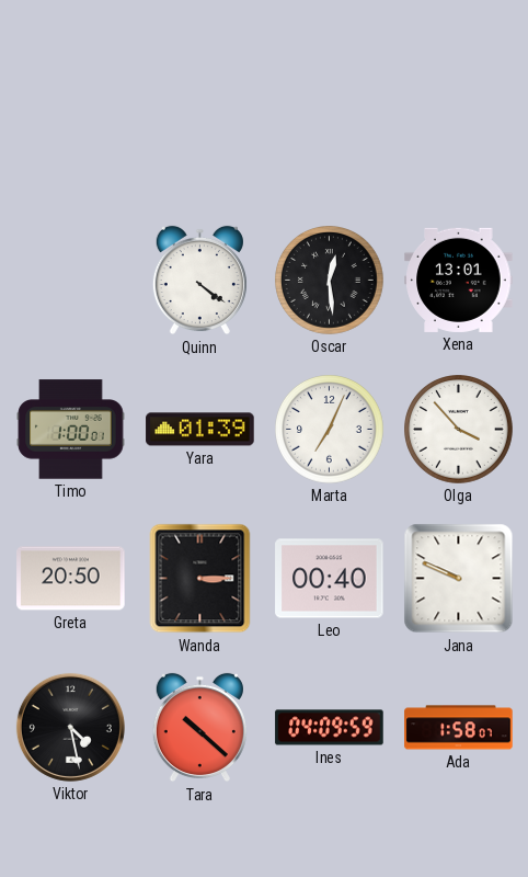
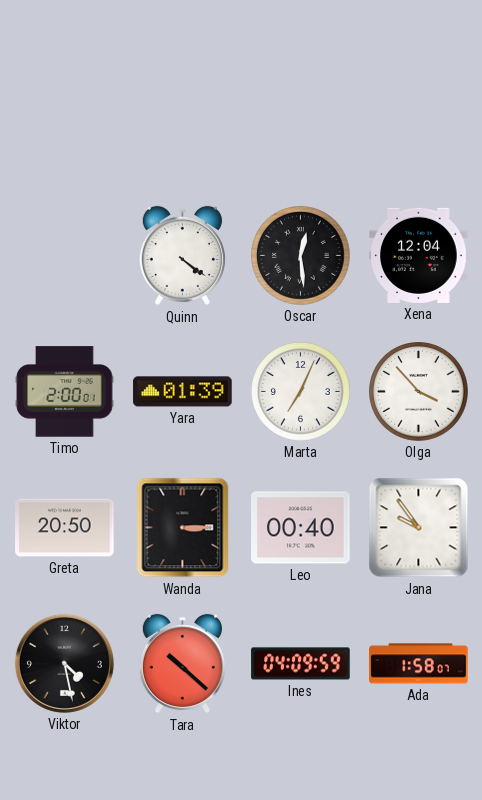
Xena: 13:01 -> 12:04
Timo: 1:00 -> 2:00
Jana: 9:49 -> 9:54
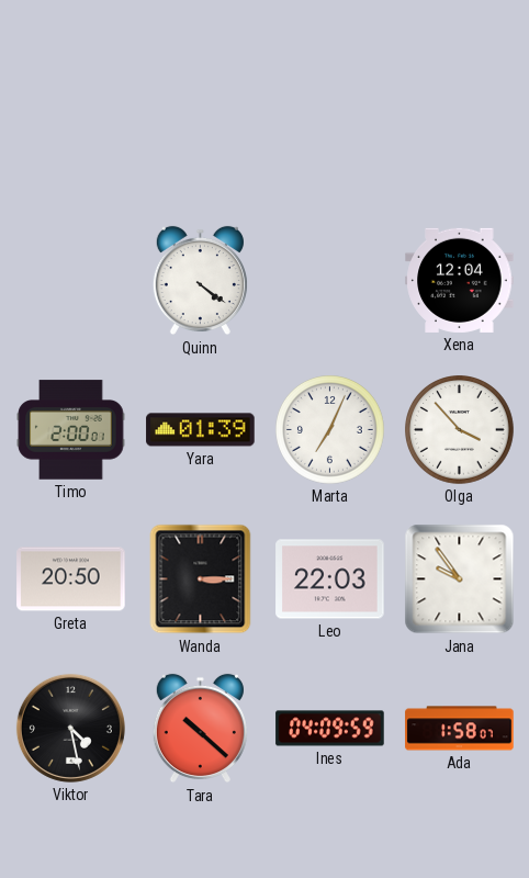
Oscar: 12:29 -> none
Leo: 00:40 -> 22:03
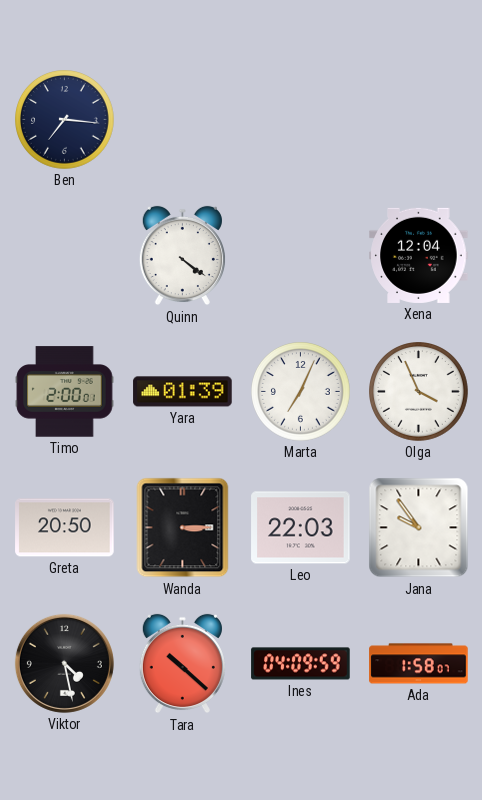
Ben: none -> 7:16
Olga: 3:53 -> 3:56
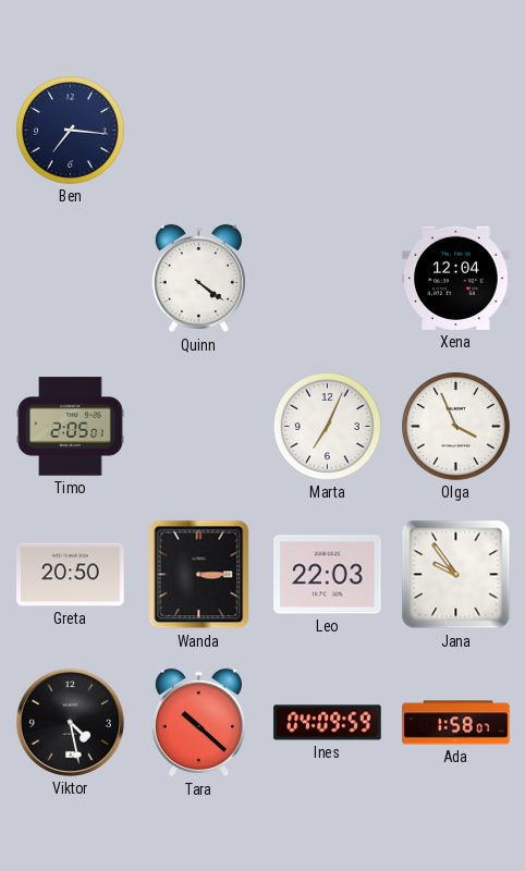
Timo: 2:00 -> 2:05
Yara: 01:39 -> none
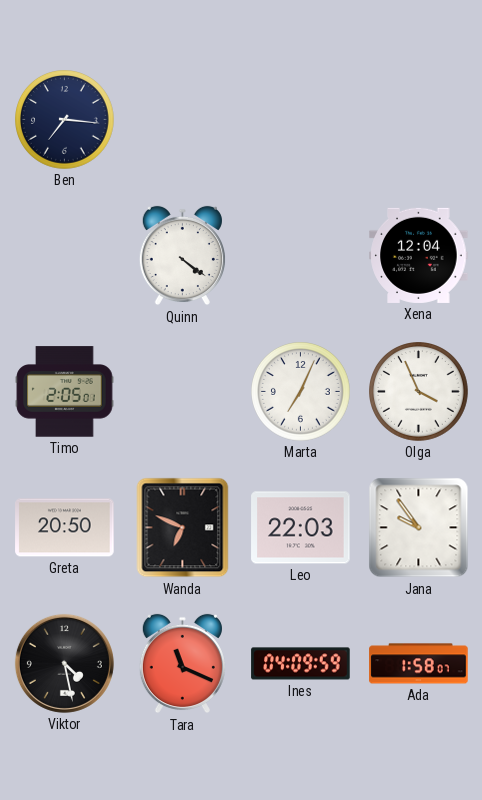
Wanda: 3:15 -> 6:49
Tara: 10:22 -> 11:19
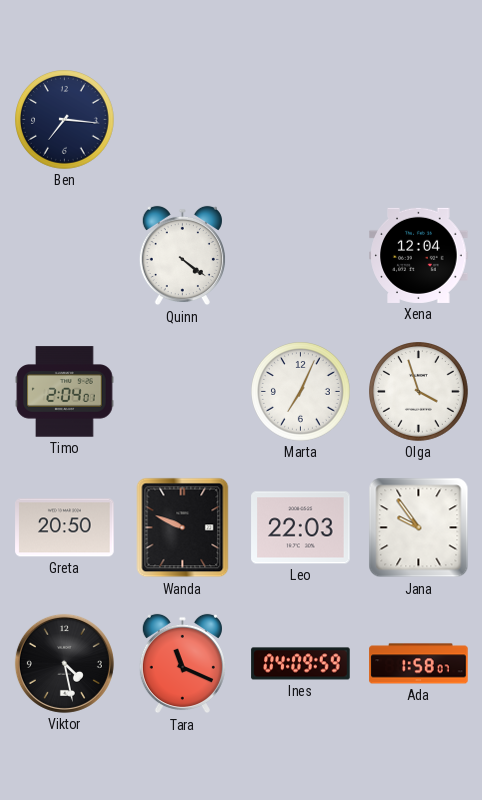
Timo: 2:05 -> 2:04
Olga: 3:56 -> 3:57
Wanda: 6:49 -> 9:49
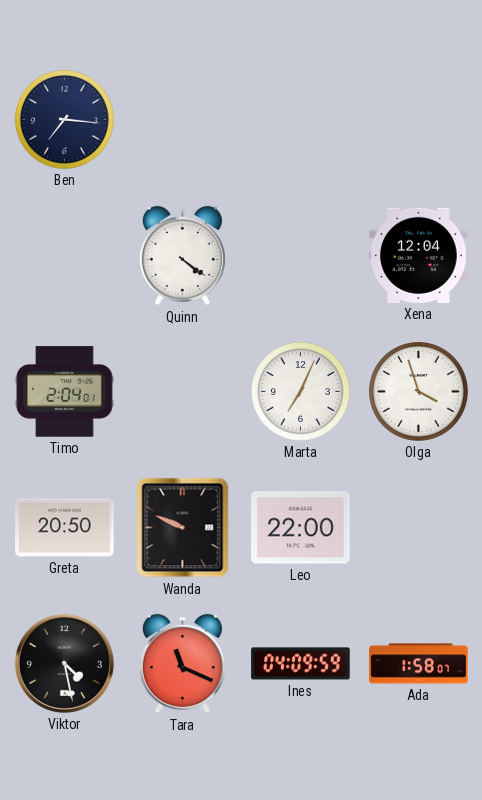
Leo: 22:03 -> 22:00
Jana: 9:54 -> none
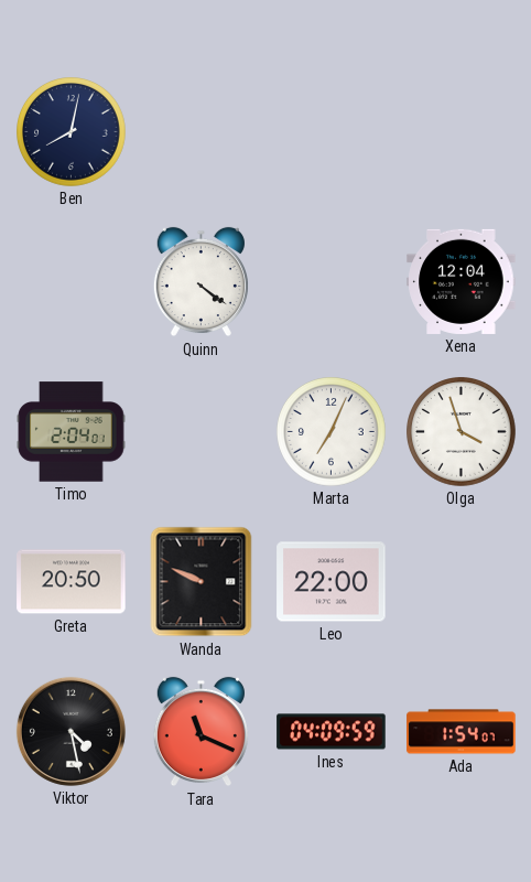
Ben: 7:16 -> 8:02
Ada: 1:58 -> 1:54
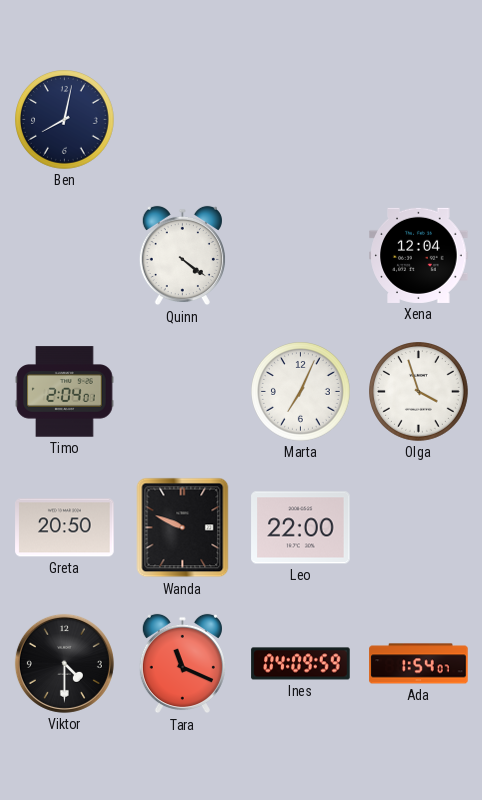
Viktor: 4:28 -> 4:30
